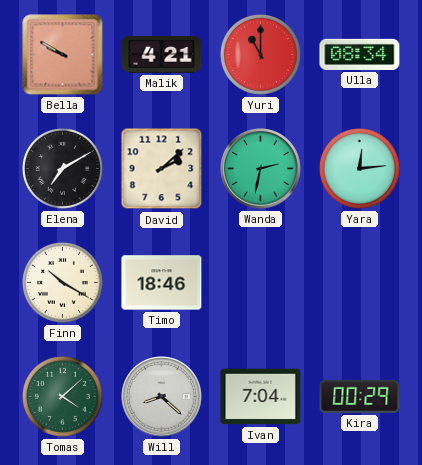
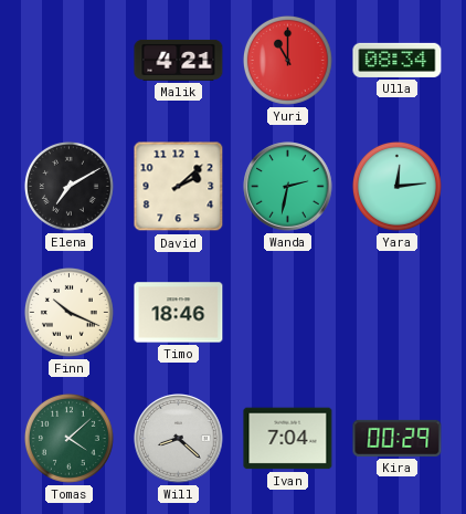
Bella: 9:50 -> none
Finn: 10:20 -> 10:19
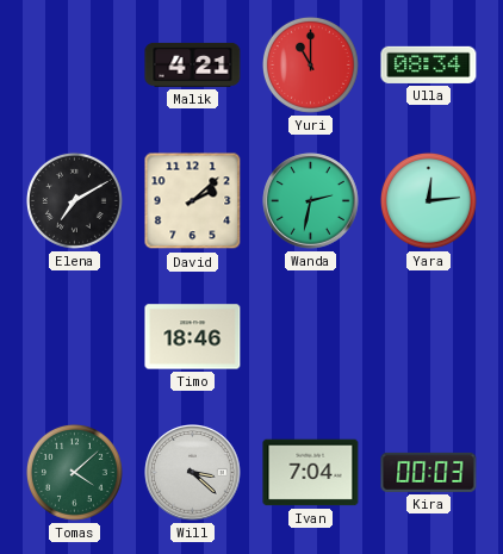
Finn: 10:19 -> none
Will: 8:22 -> 3:22
Kira: 00:29 -> 00:03
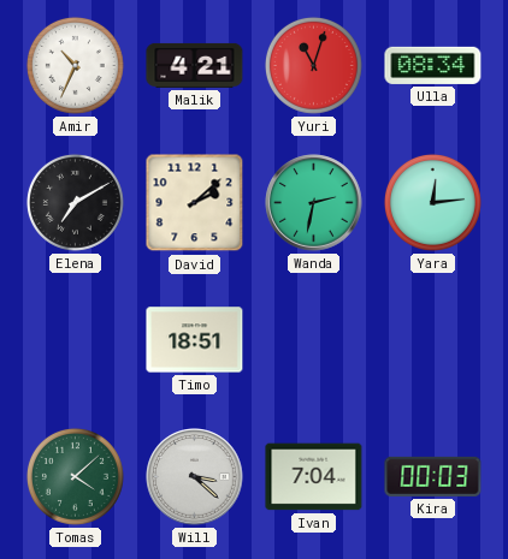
Amir: none -> 10:34
Yuri: 11:00 -> 11:03
Timo: 18:46 -> 18:51
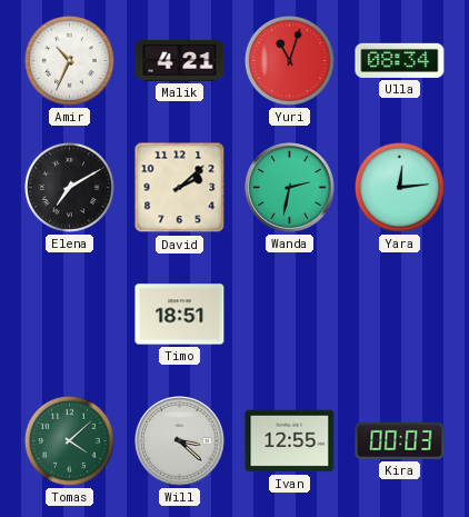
Ivan: 7:04 -> 12:55
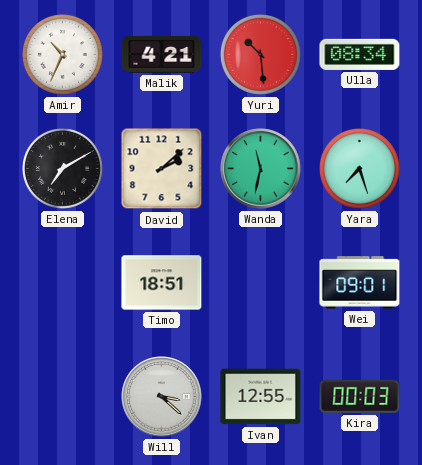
Yuri: 11:03 -> 10:29
Wanda: 2:32 -> 11:32
Yara: 12:14 -> 7:27
Wei: none -> 09:01
Tomas: 4:08 -> none
